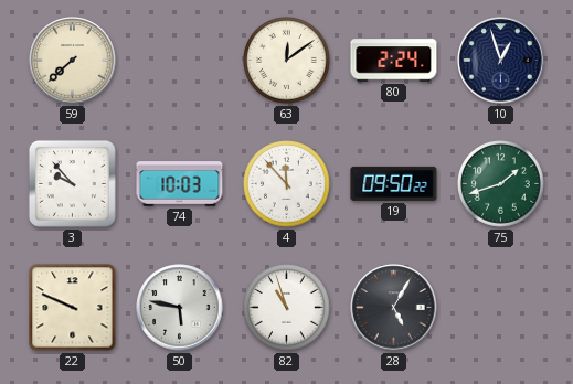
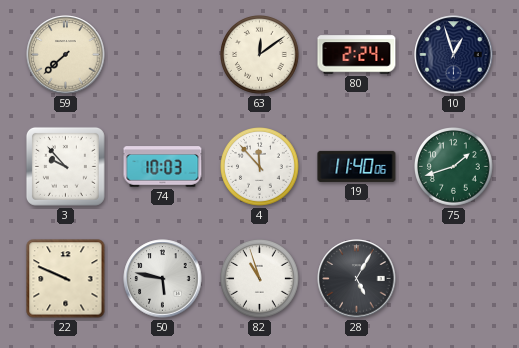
19: 09:50 -> 11:40
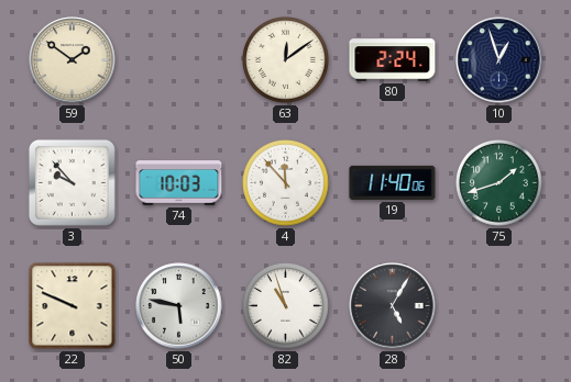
59: 7:38 -> 1:51
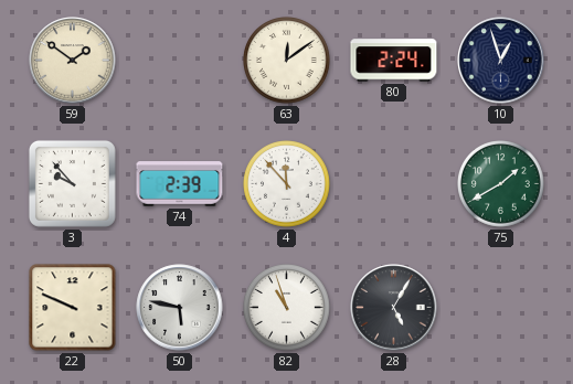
74: 10:03 -> 2:39
19: 11:40 -> none
75: 1:42 -> 1:40
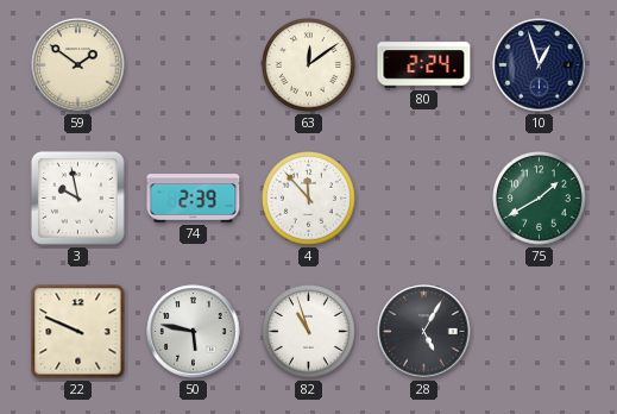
3: 9:53 -> 9:58
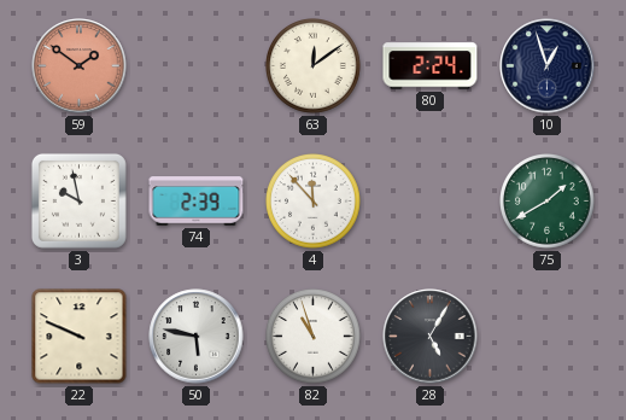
59 dial: cream -> salmon
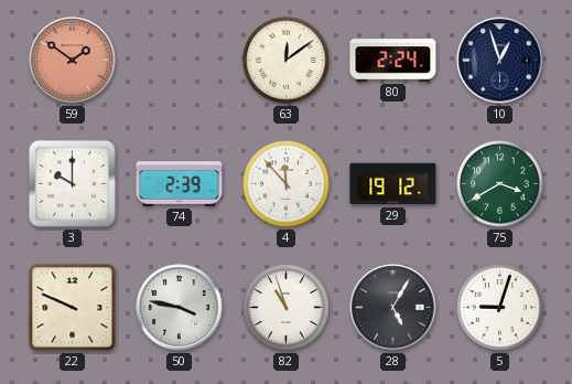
3: 9:58 -> 10:00
29: none -> 19:12
75: 1:40 -> 3:40
50: 5:47 -> 3:47
5: none -> 9:03
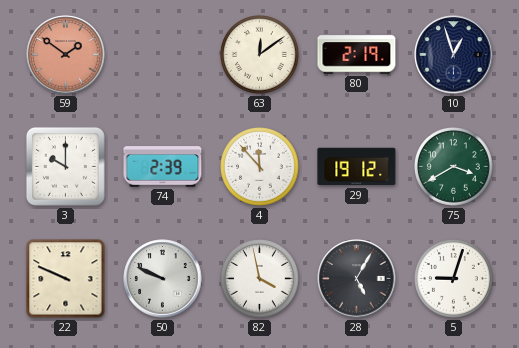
80: 2:24 -> 2:19
50: 3:47 -> 9:49
82: 10:57 -> 3:58
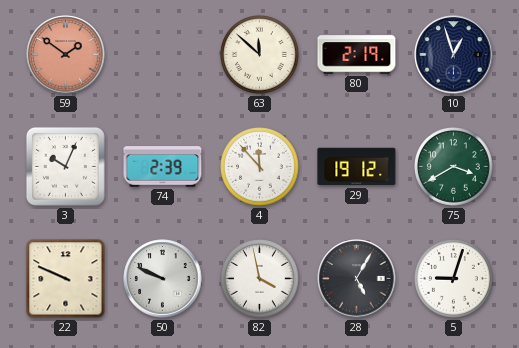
63: 12:09 -> 11:52
3: 10:00 -> 10:04
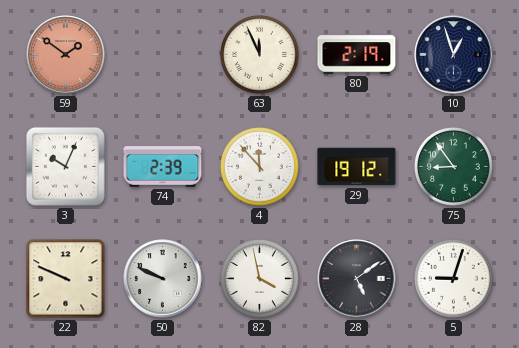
63: 11:52 -> 11:56
75: 3:40 -> 8:54
28: 5:05 -> 5:09
